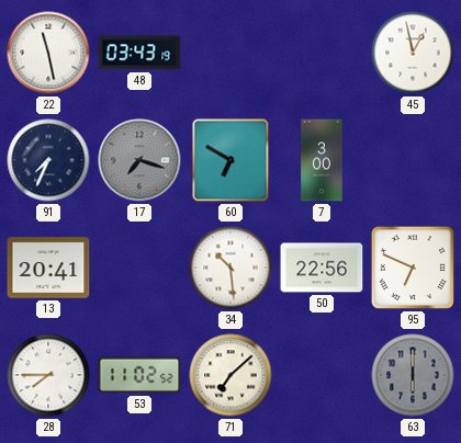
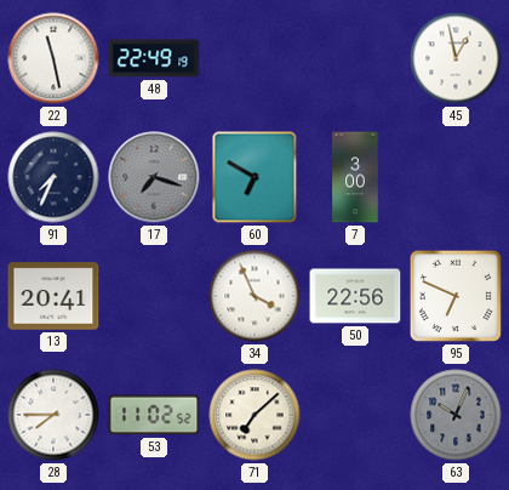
48: 03:43 -> 22:49
34: 10:29 -> 3:56
63: 6:00 -> 10:04
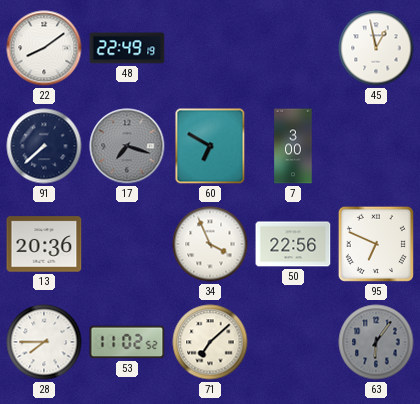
22: 11:28 -> 8:09
91: 7:34 -> 7:38
13: 20:41 -> 20:36
63: 10:04 -> 6:06
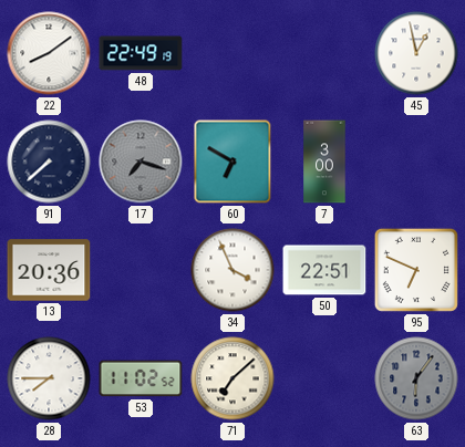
50: 22:56 -> 22:51
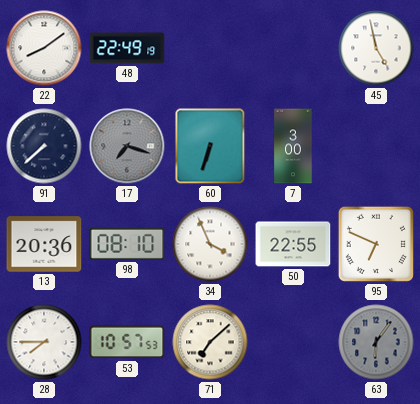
45: 12:58 -> 4:58
60: 6:50 -> 6:33
98: none -> 08:10
50: 22:51 -> 22:55
53: 11:02 -> 10:57
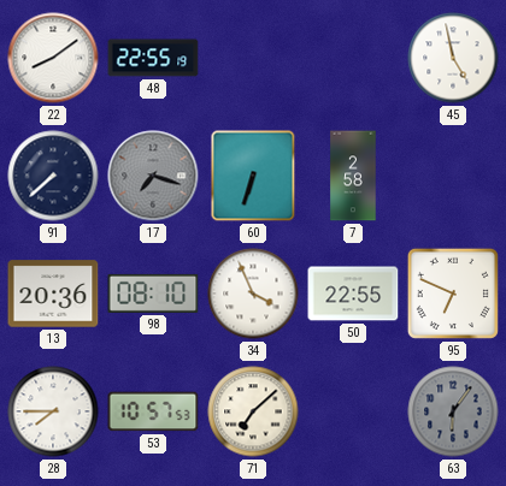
48: 22:49 -> 22:55
7: 3:00 -> 2:58
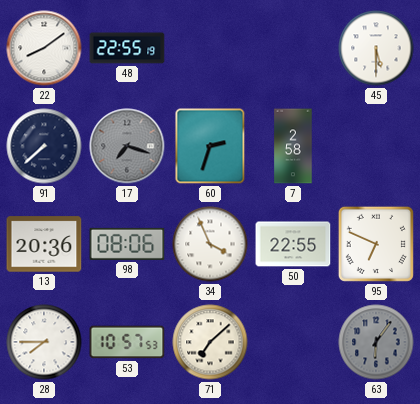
45: 4:58 -> 5:30
60: 6:33 -> 2:33
98: 08:10 -> 08:06
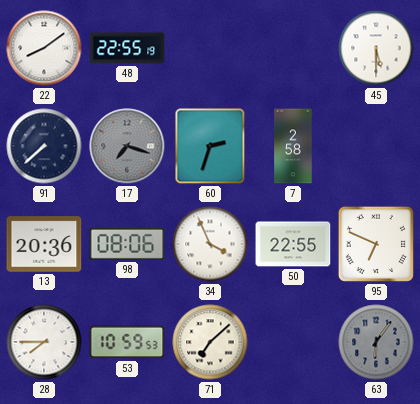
53: 10:57 -> 10:59
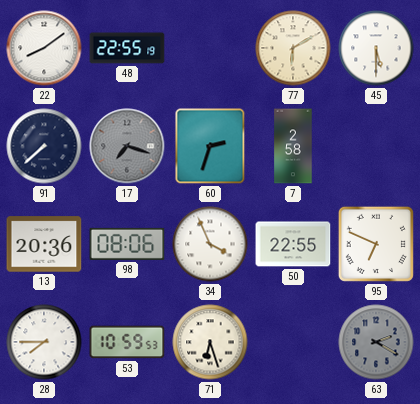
77: none -> 6:10
71: 7:08 -> 6:27
63: 6:06 -> 2:20
